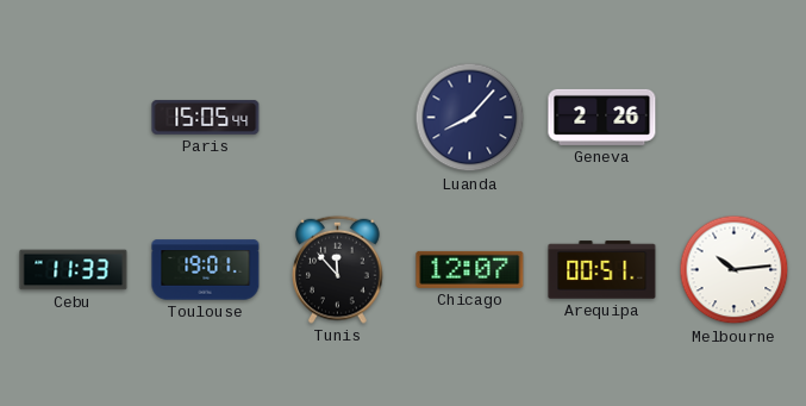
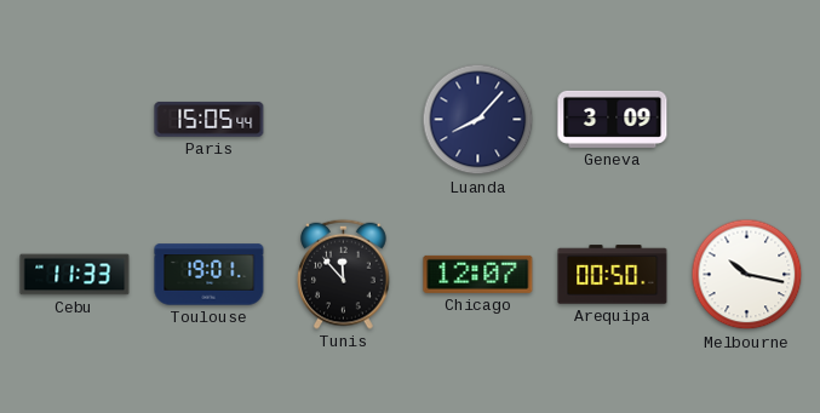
Geneva: 2:26 -> 3:09
Arequipa: 00:51 -> 00:50
Melbourne: 10:14 -> 10:17
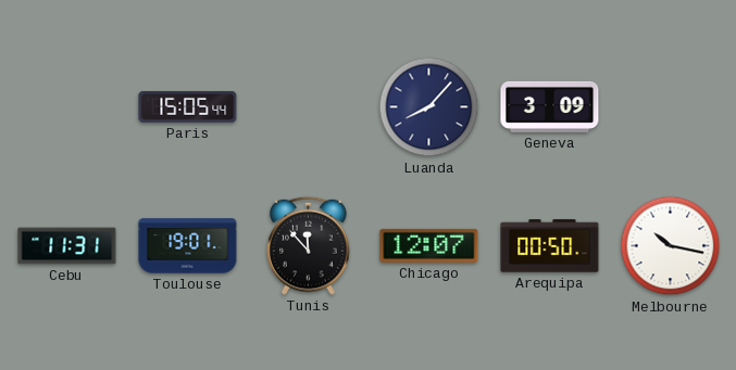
Cebu: 11:33 -> 11:31
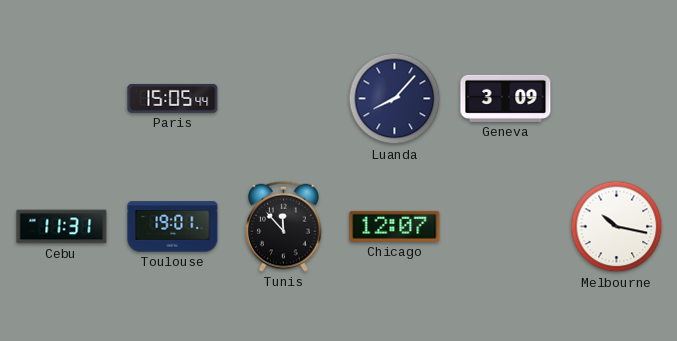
Arequipa: 00:50 -> none
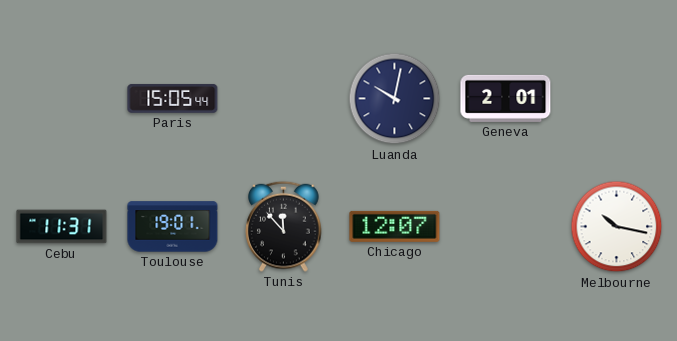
Luanda: 8:07 -> 10:02
Geneva: 3:09 -> 2:01
